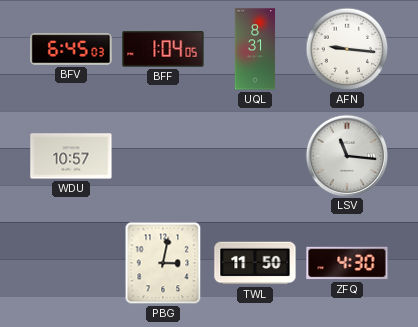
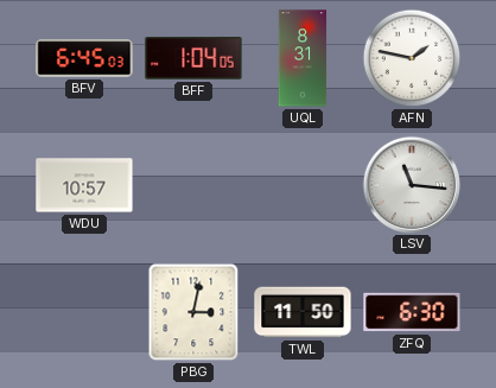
AFN: 9:16 -> 1:47
ZFQ: 4:30 -> 6:30
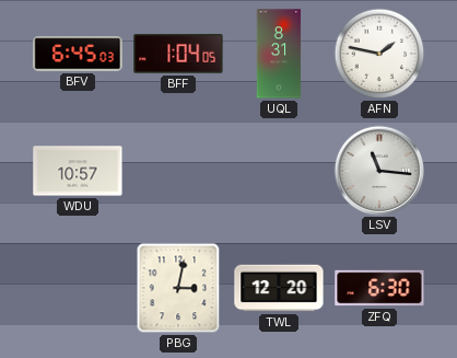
TWL: 11:50 -> 12:20
